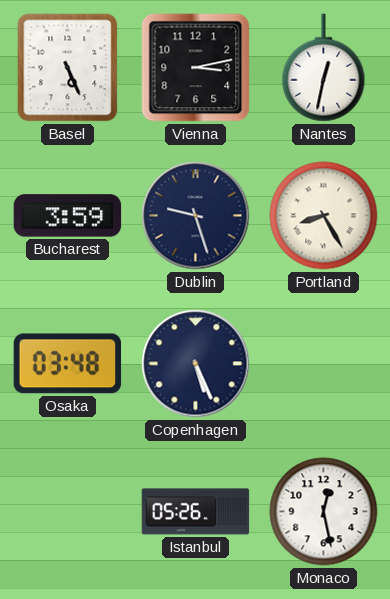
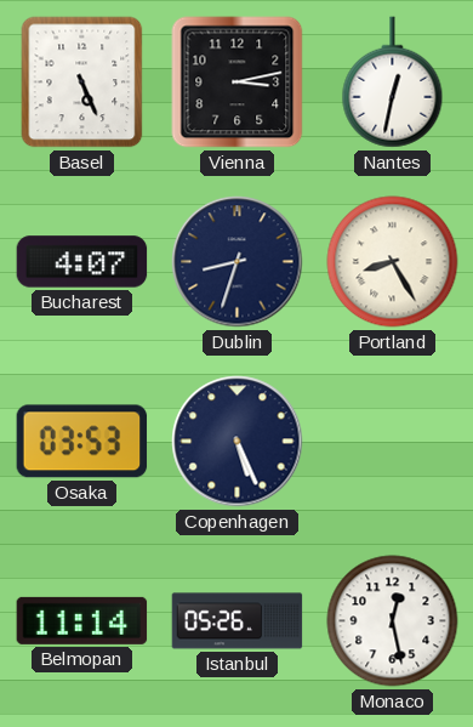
Bucharest: 3:59 -> 4:07
Dublin: 9:27 -> 8:33
Osaka: 03:48 -> 03:53
Belmopan: none -> 11:14
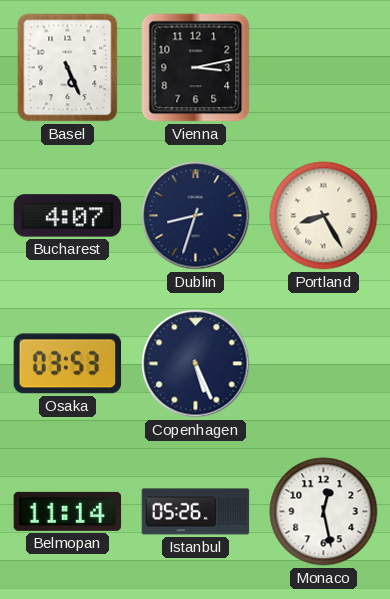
Nantes: 12:32 -> none
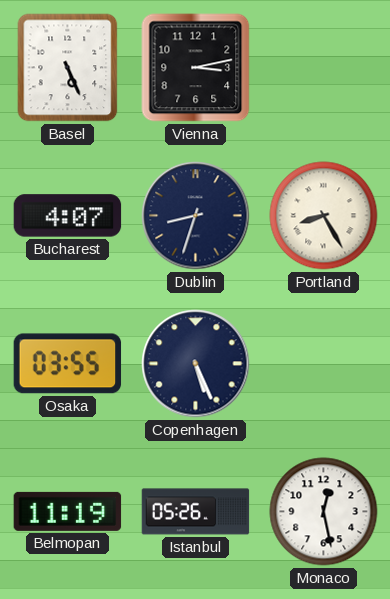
Osaka: 03:53 -> 03:55
Belmopan: 11:14 -> 11:19
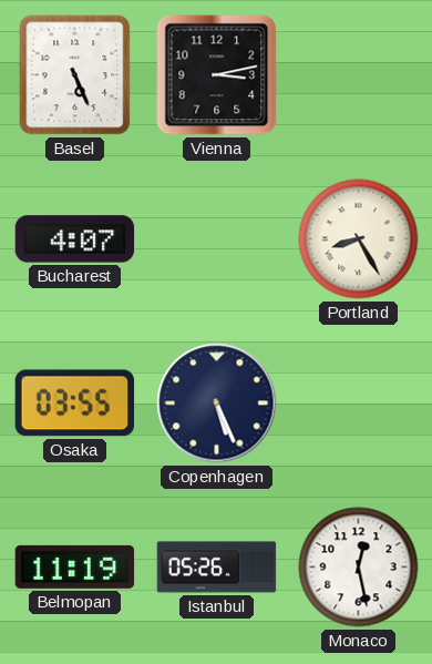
Dublin: 8:33 -> none
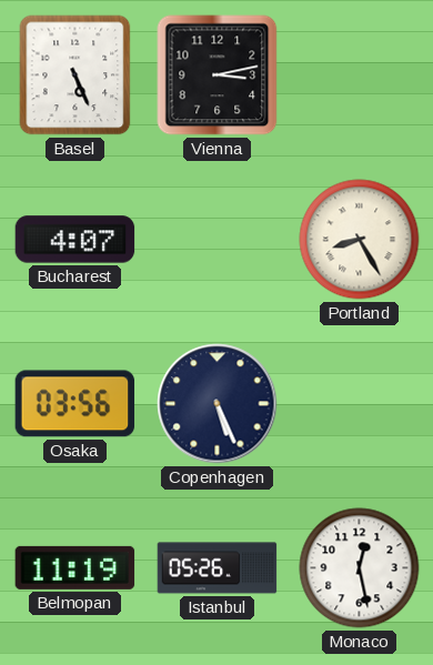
Osaka: 03:55 -> 03:56
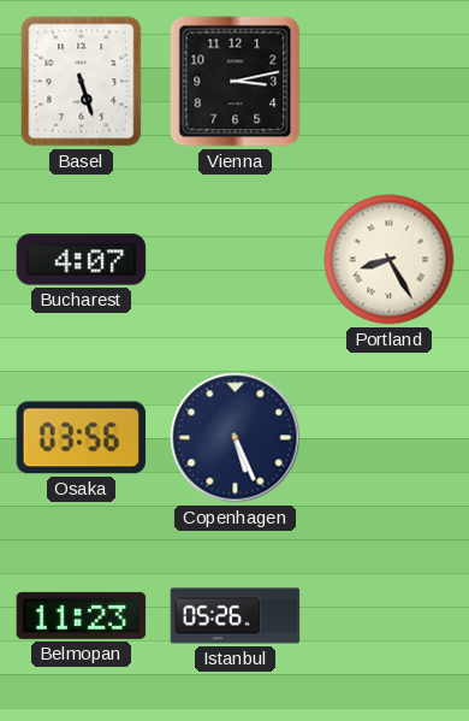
Basel: 5:26 -> 5:27
Belmopan: 11:19 -> 11:23
Monaco: 12:28 -> none
